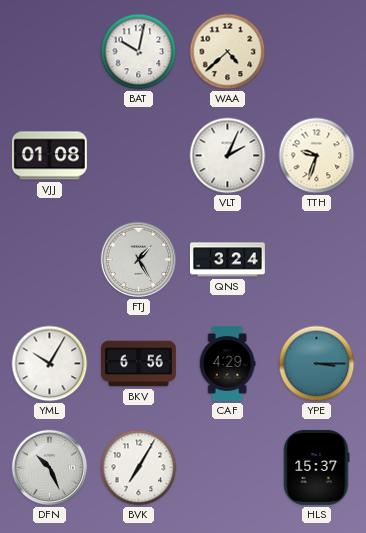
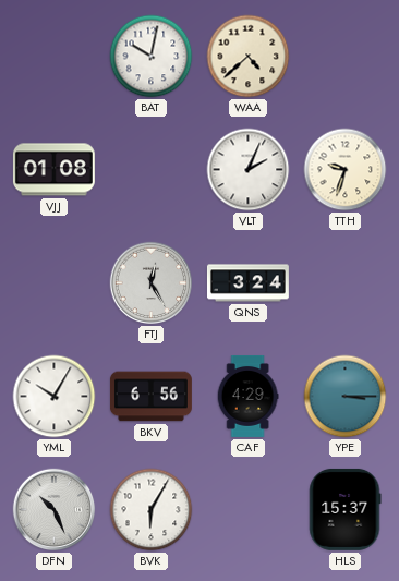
FTJ: 1:25 -> 12:25
BVK: 7:05 -> 6:05
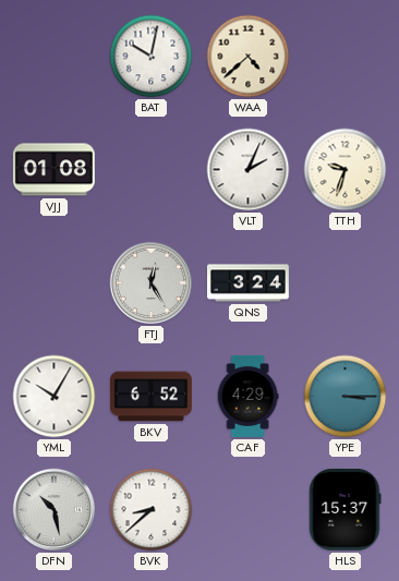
BKV: 6:56 -> 6:52
DFN: 10:26 -> 10:28
BVK: 6:05 -> 8:38
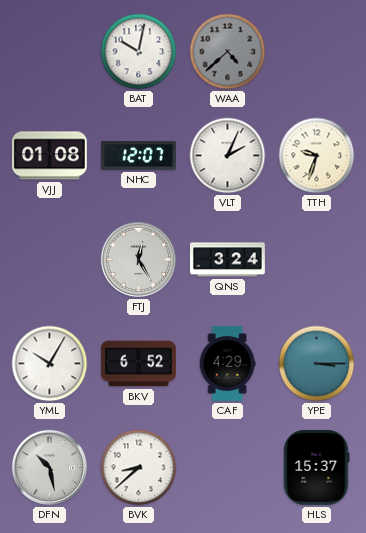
WAA dial: cream -> grey
NHC: none -> 12:07
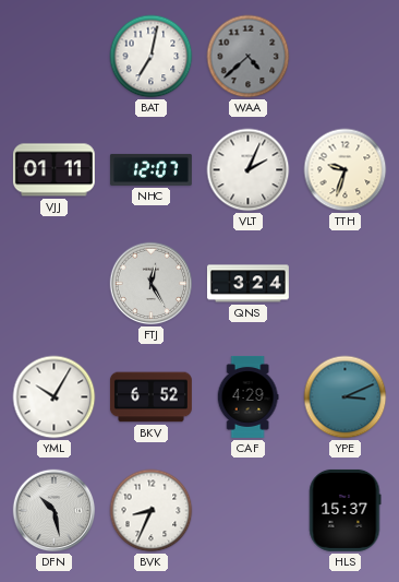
BAT: 10:02 -> 7:02
VJJ: 01:08 -> 01:11
YPE: 3:15 -> 3:11
BVK: 8:38 -> 8:34
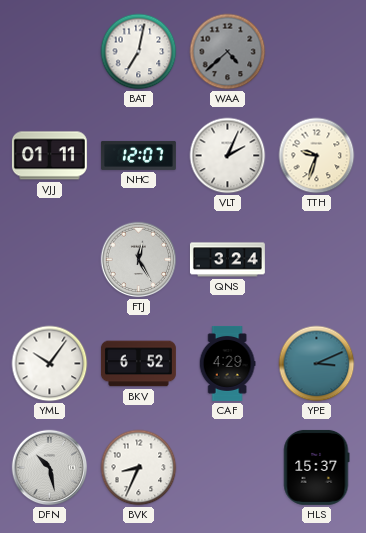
YML: 10:05 -> 10:06
